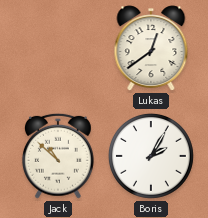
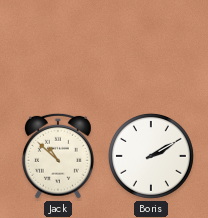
Lukas: 12:39 -> none
Boris: 2:05 -> 2:10
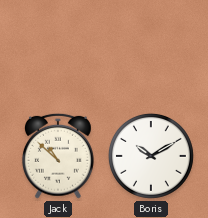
Boris: 2:10 -> 10:10
